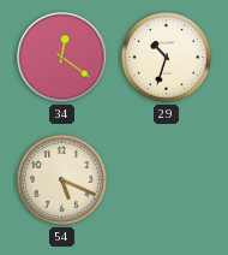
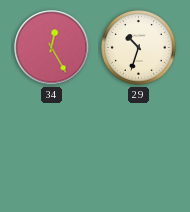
34: 12:21 -> 12:25
54: 5:19 -> none
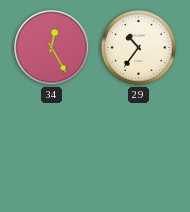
29: 10:33 -> 10:36
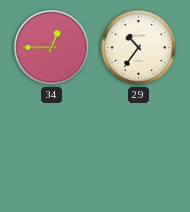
34: 12:25 -> 12:45
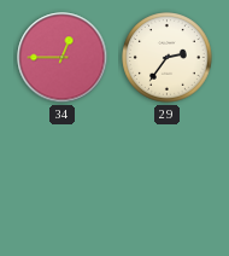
29: 10:36 -> 2:36
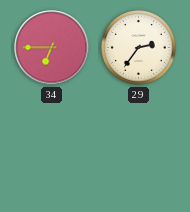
34: 12:45 -> 6:45
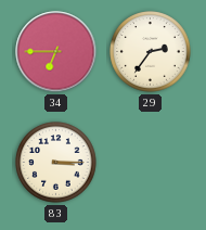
83: none -> 3:15
